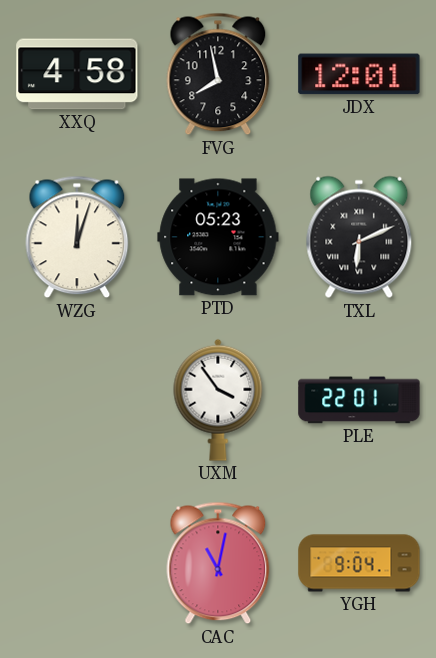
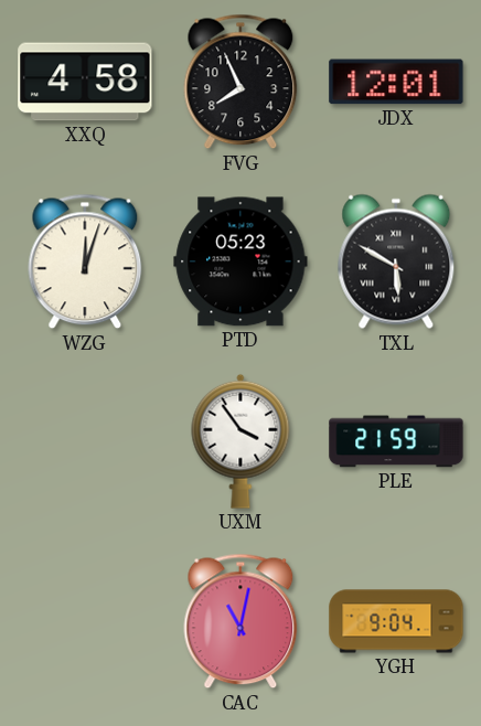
FVG: 7:58 -> 7:56
TXL: 6:11 -> 5:50
PLE: 22:01 -> 21:59
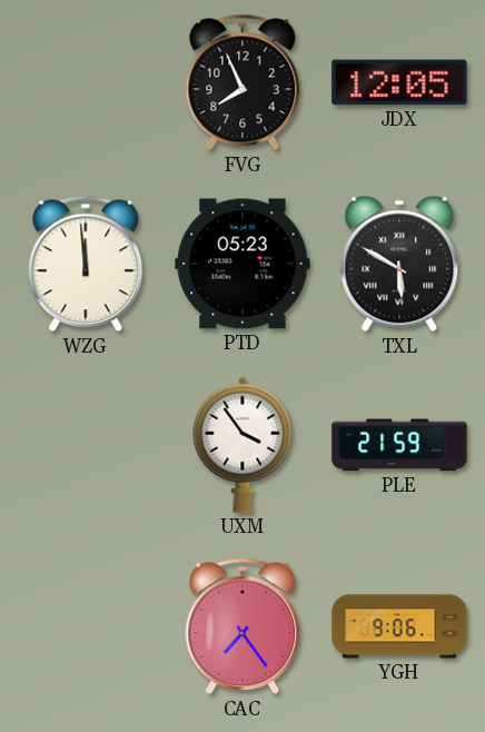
XXQ: 4:58 -> none
JDX: 12:01 -> 12:05
WZG: 12:03 -> 11:59
CAC: 11:02 -> 7:24
YGH: 9:04 -> 9:06
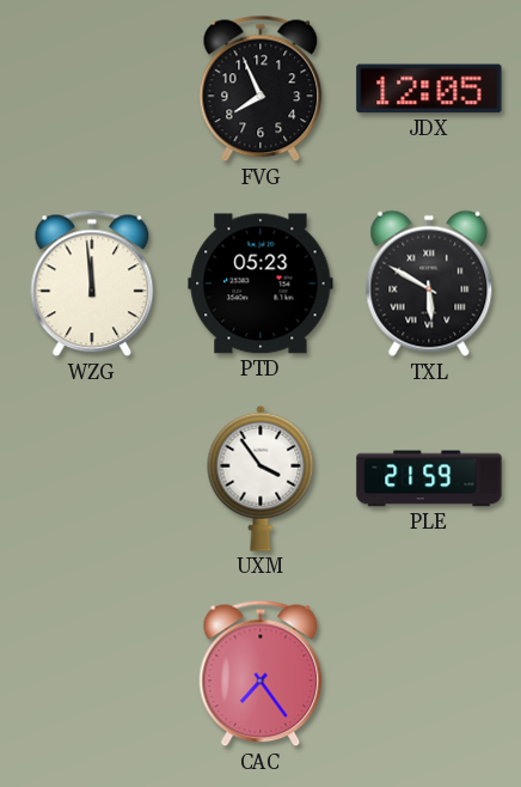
YGH: 9:06 -> none
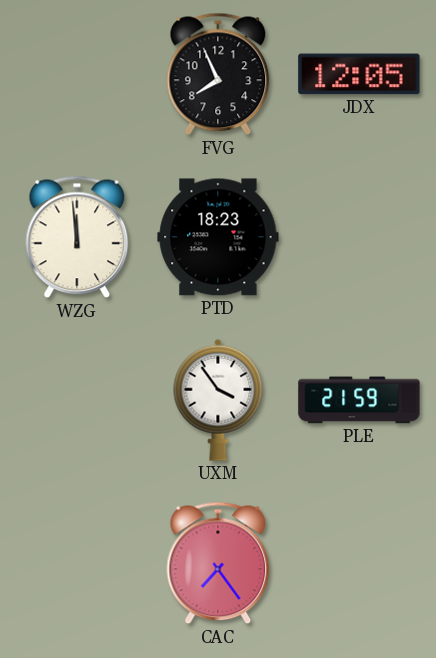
PTD: 05:23 -> 18:23
TXL: 5:50 -> none
